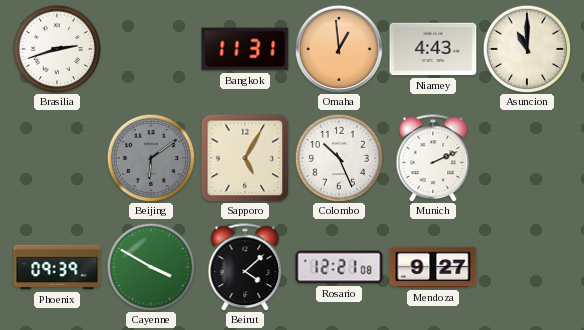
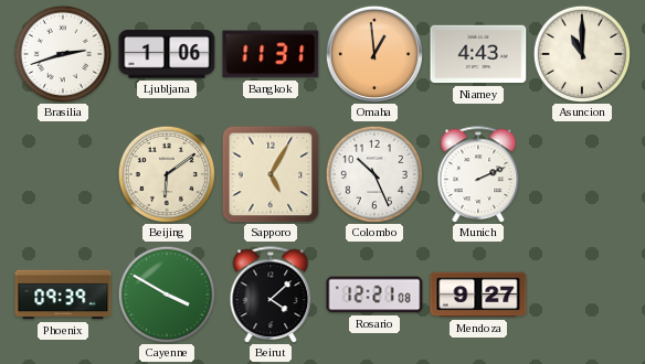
Ljubljana: none -> 1:06
Beijing dial: grey -> cream
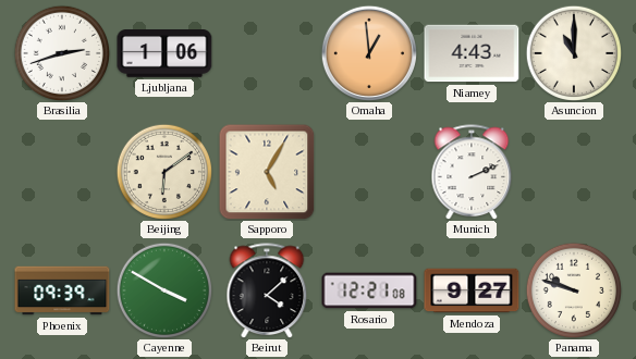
Bangkok: 11:31 -> none
Colombo: 10:26 -> none
Panama: none -> 9:48
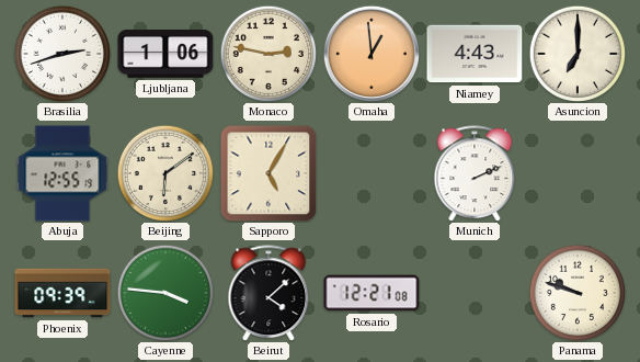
Monaco: none -> 2:47
Asuncion: 11:00 -> 7:00
Abuja: none -> 12:55
Cayenne: 3:50 -> 3:46
Mendoza: 9:27 -> none
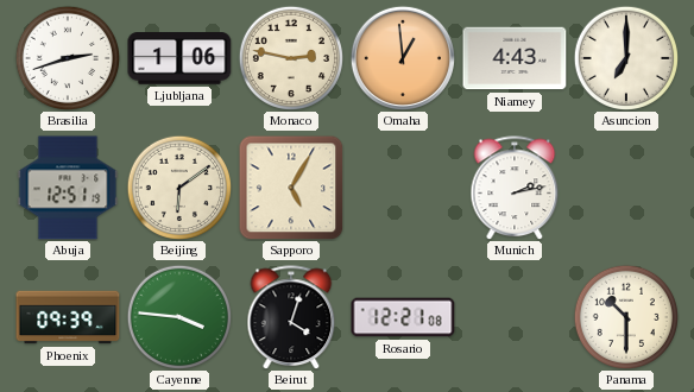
Abuja: 12:55 -> 12:51
Munich: 2:11 -> 2:13
Beirut: 4:08 -> 4:03
Panama: 9:48 -> 10:30
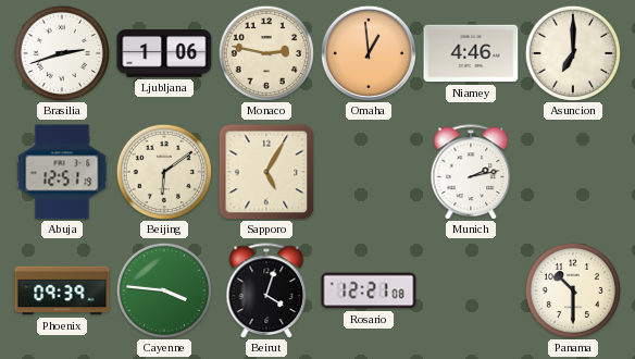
Niamey: 4:43 -> 4:46
